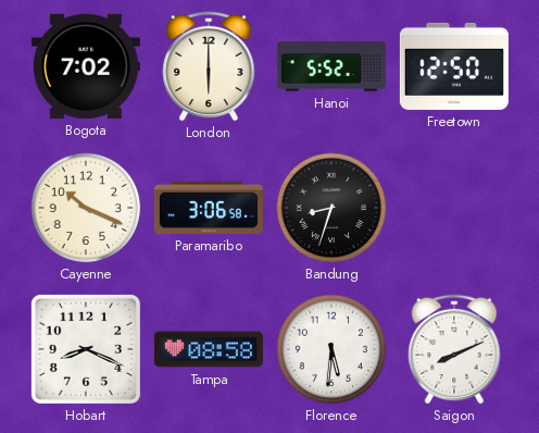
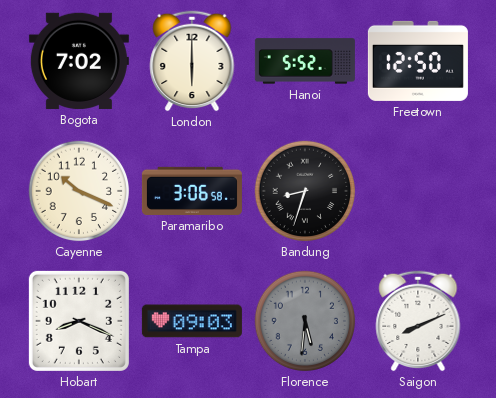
Tampa: 08:58 -> 09:03
Florence dial: white -> grey
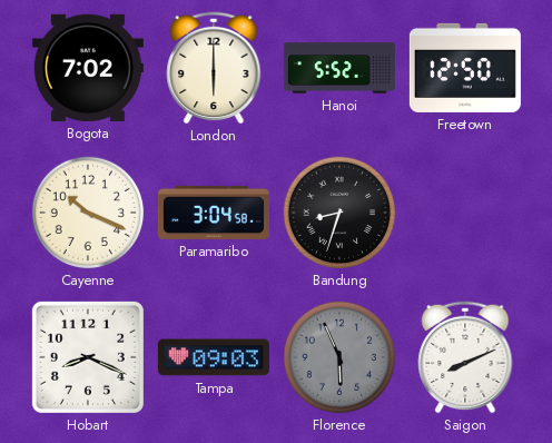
Paramaribo: 3:06 -> 3:04
Florence: 5:31 -> 5:56
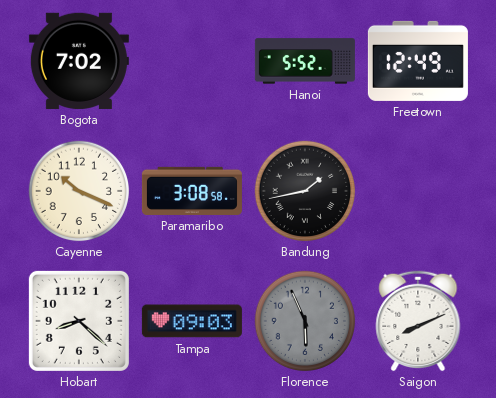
London: 6:00 -> none
Freetown: 12:50 -> 12:49
Paramaribo: 3:04 -> 3:08
Bandung: 8:33 -> 1:43
Hobart: 8:19 -> 8:22
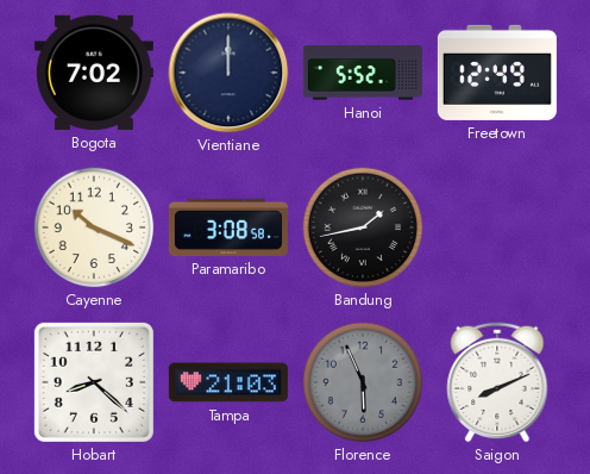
Vientiane: none -> 12:00
Tampa: 09:03 -> 21:03
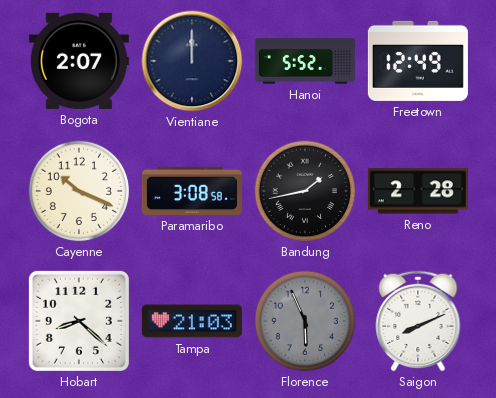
Bogota: 7:02 -> 2:07
Reno: none -> 2:28
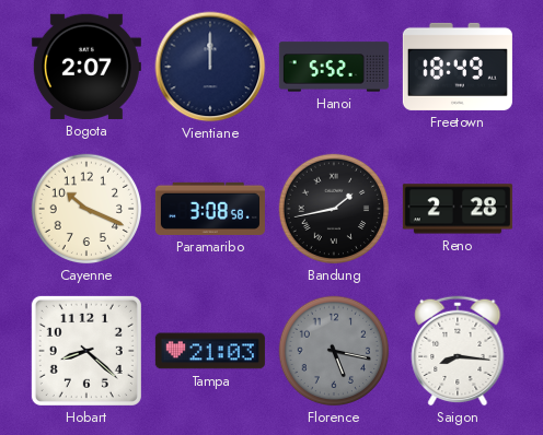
Freetown: 12:49 -> 18:49
Florence: 5:56 -> 5:17
Saigon: 8:11 -> 8:16
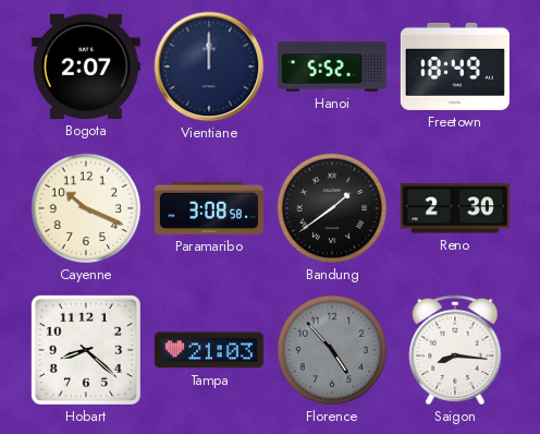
Bandung: 1:43 -> 1:39
Reno: 2:28 -> 2:30
Florence: 5:17 -> 4:53
